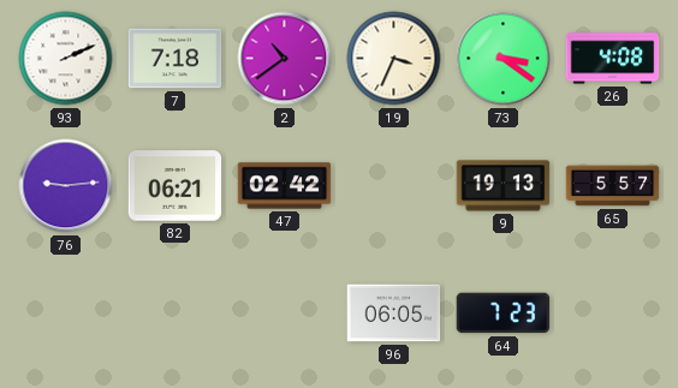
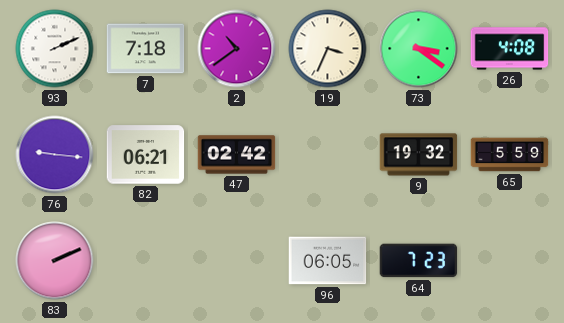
76: 9:14 -> 9:16
9: 19:13 -> 19:32
65: 5:57 -> 5:59
83: none -> 2:11
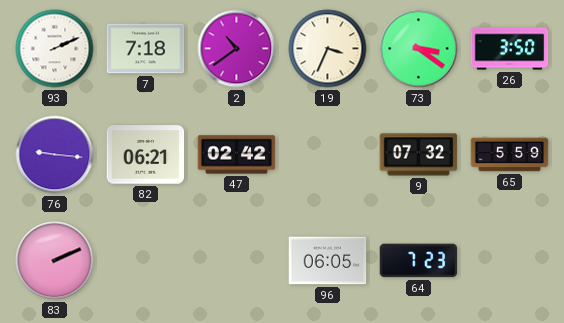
26: 4:08 -> 3:50
9: 19:32 -> 07:32
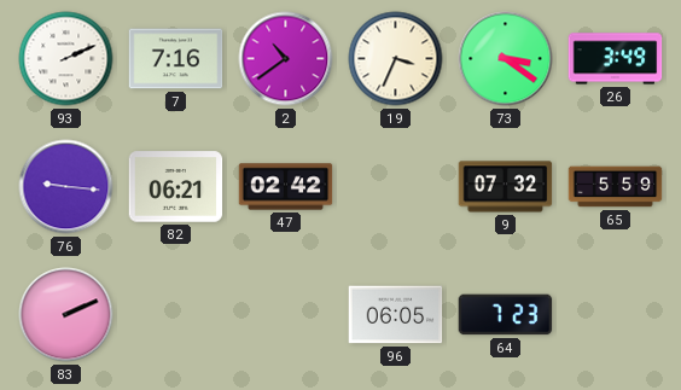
7: 7:18 -> 7:16
26: 3:50 -> 3:49
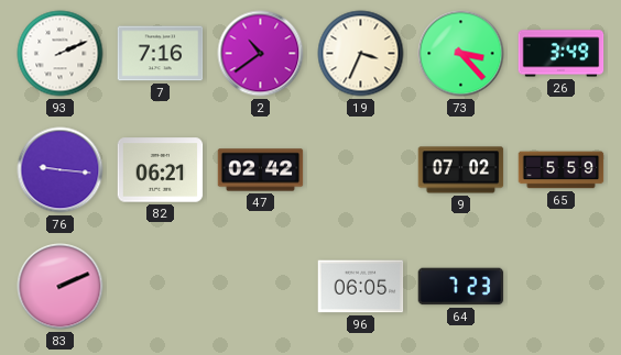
73: 3:21 -> 3:23
9: 07:32 -> 07:02
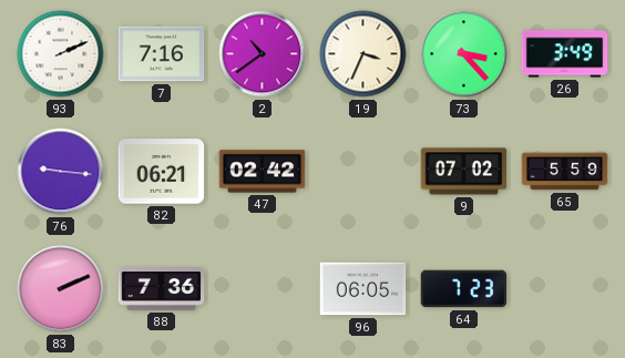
88: none -> 7:36
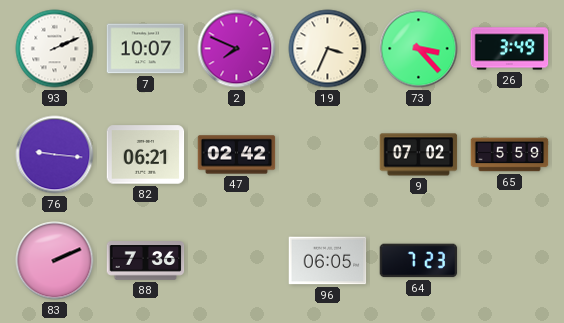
7: 7:16 -> 10:07
2: 10:39 -> 7:49
